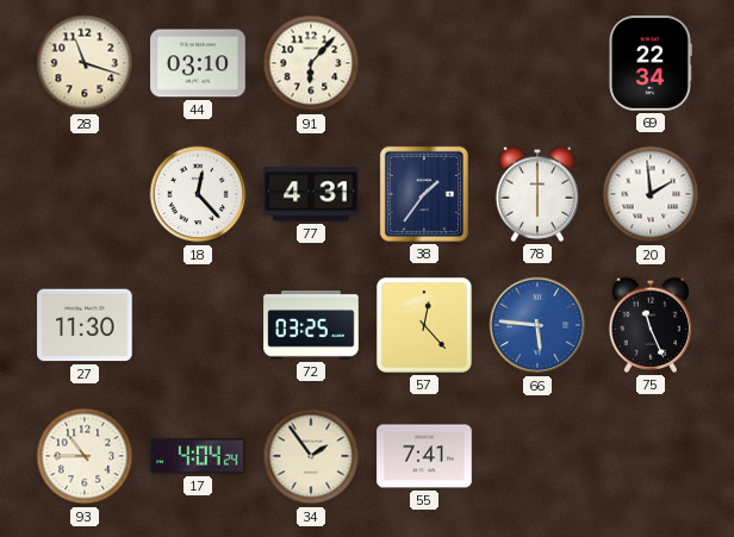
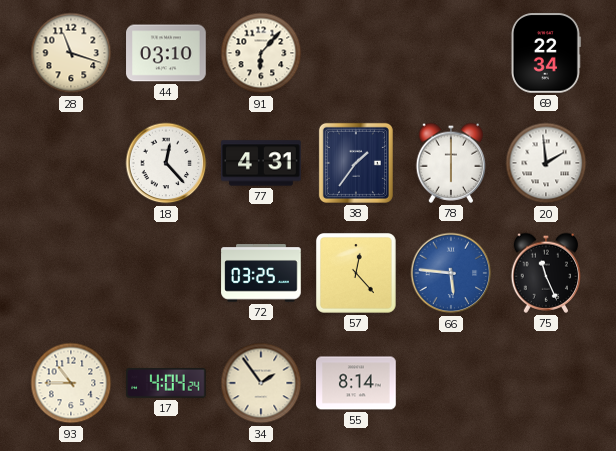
27: 11:30 -> none
55: 7:41 -> 8:14
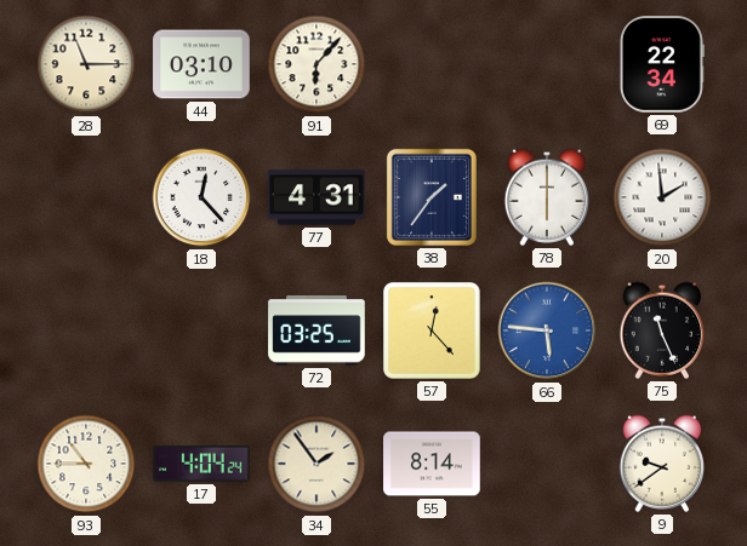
28: 11:18 -> 11:15
9: none -> 9:39
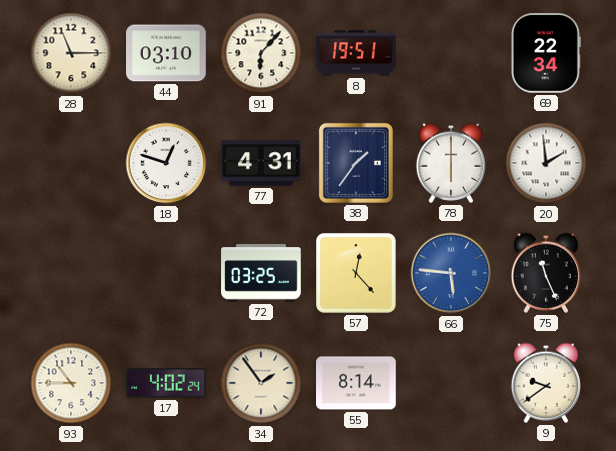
8: none -> 19:51
18: 12:23 -> 12:48
17: 4:04 -> 4:02
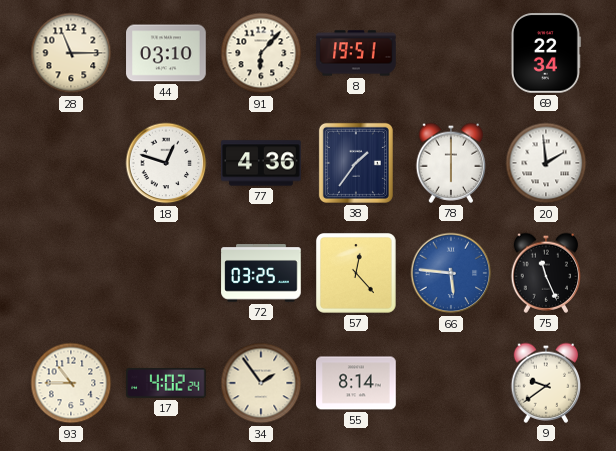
77: 4:31 -> 4:36
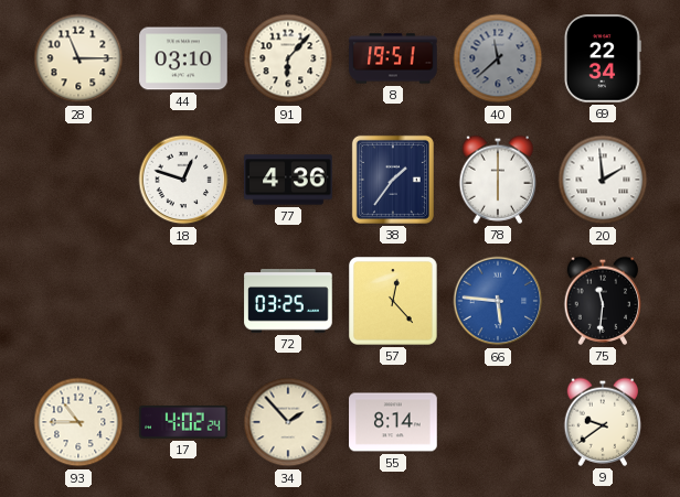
40: none -> 11:38
75: 11:26 -> 11:31
34: 1:54 -> 1:53
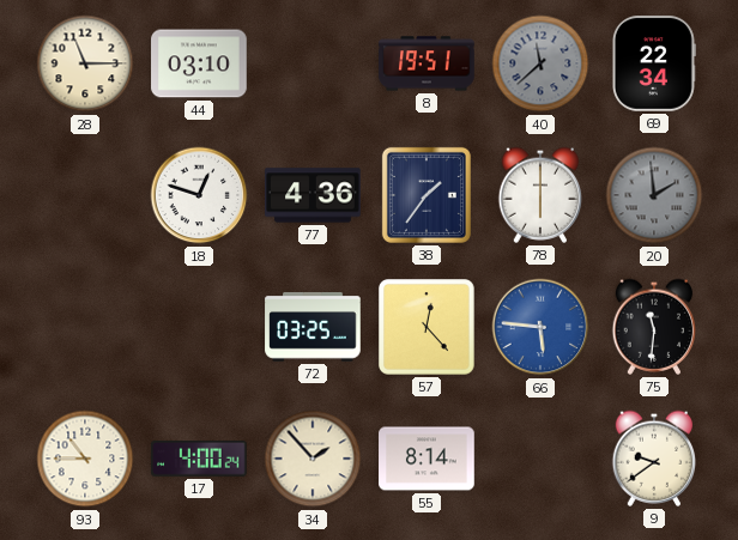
91: 6:07 -> none
20 dial: white -> grey
17: 4:02 -> 4:00
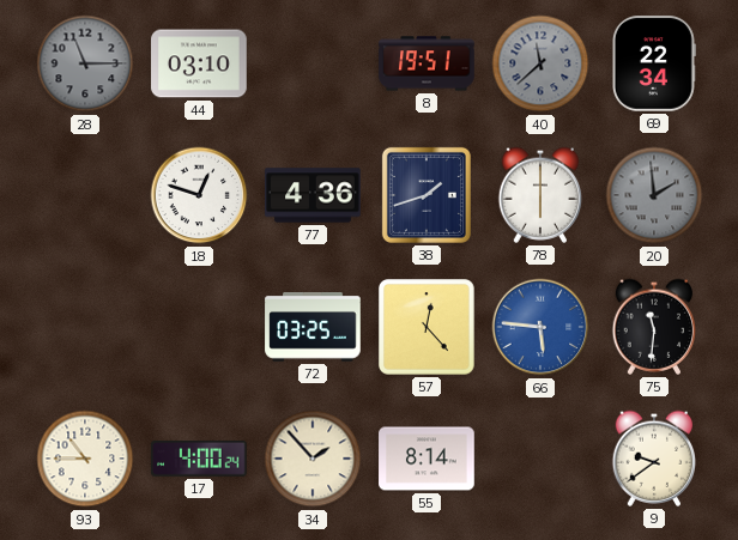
28 dial: cream -> grey
38: 1:36 -> 1:42
